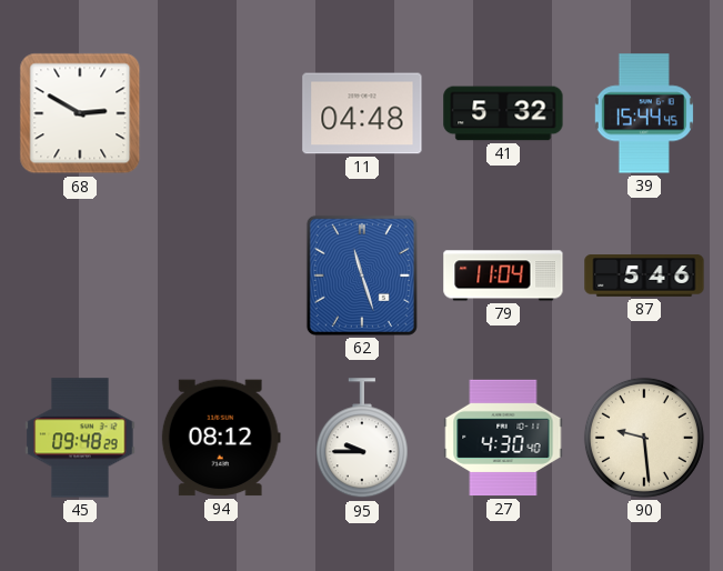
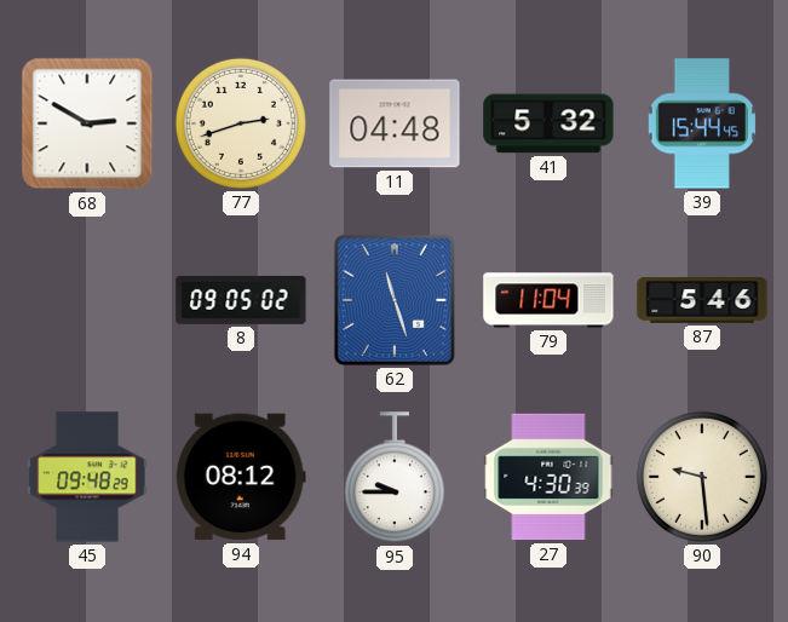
77: none -> 2:42
8: none -> 09:05
27: 4:30:40 -> 4:30:39
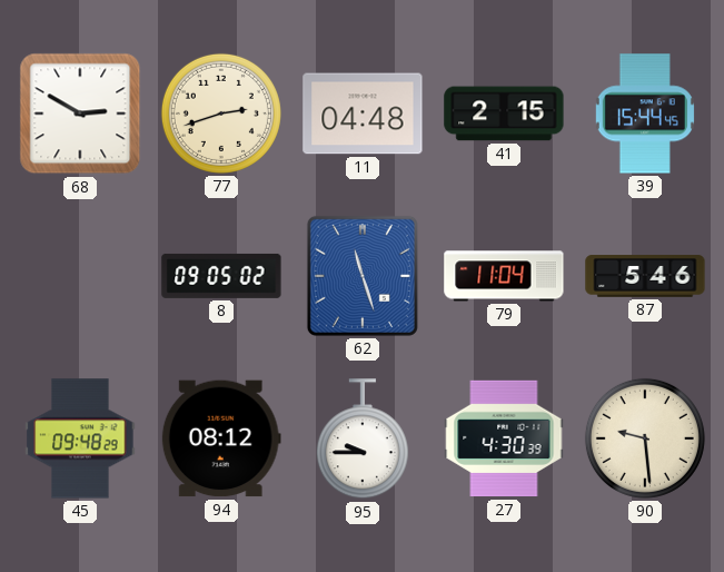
41: 5:32 -> 2:15
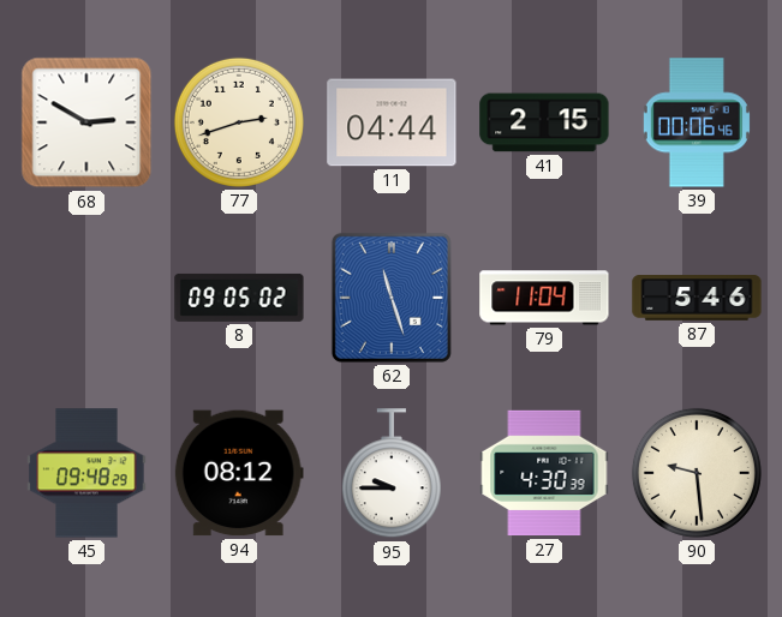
11: 04:48 -> 04:44
39: 15:44 -> 00:06
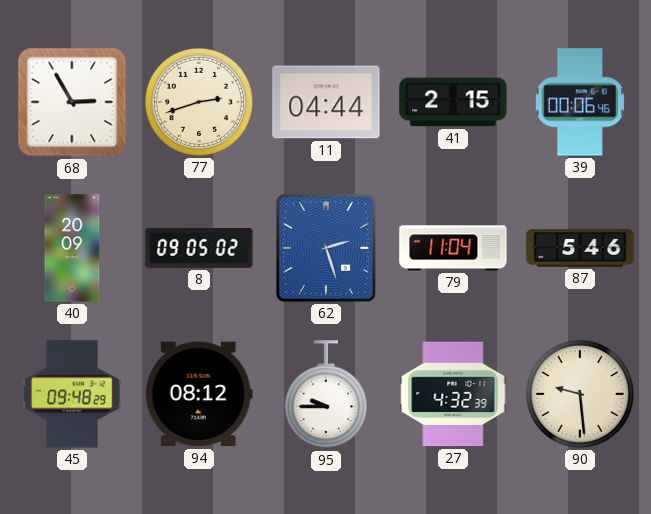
68: 2:50 -> 2:55
40: none -> 20:09
62: 11:27 -> 2:27
27: 4:30 -> 4:32
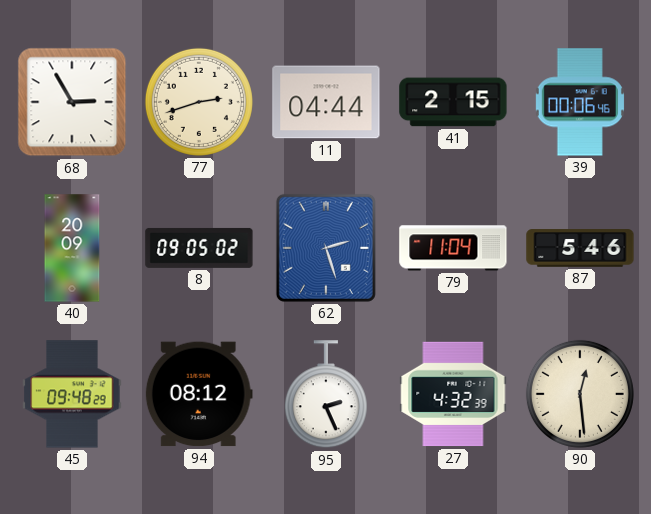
95: 9:45 -> 2:26
90: 9:29 -> 12:29
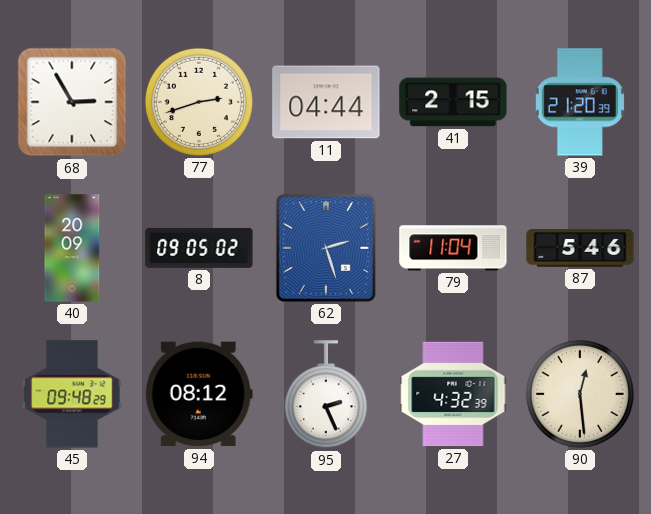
39: 00:06 -> 21:20
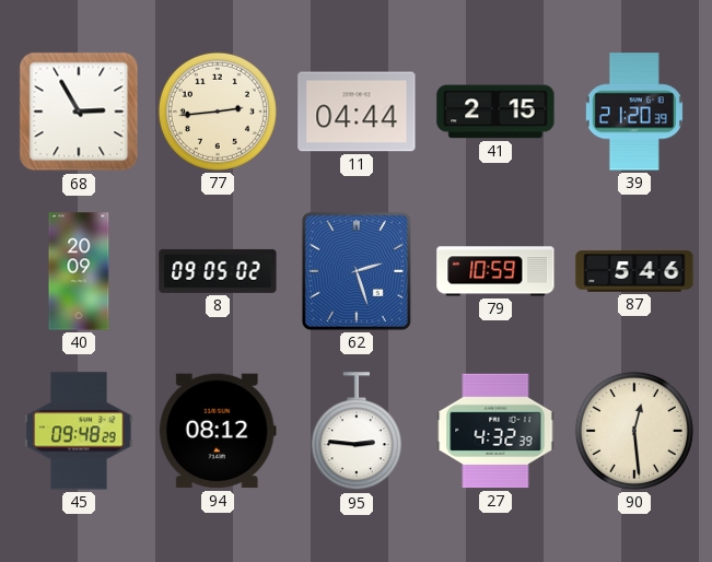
77: 2:42 -> 2:44
79: 11:04 -> 10:59
95: 2:26 -> 2:46
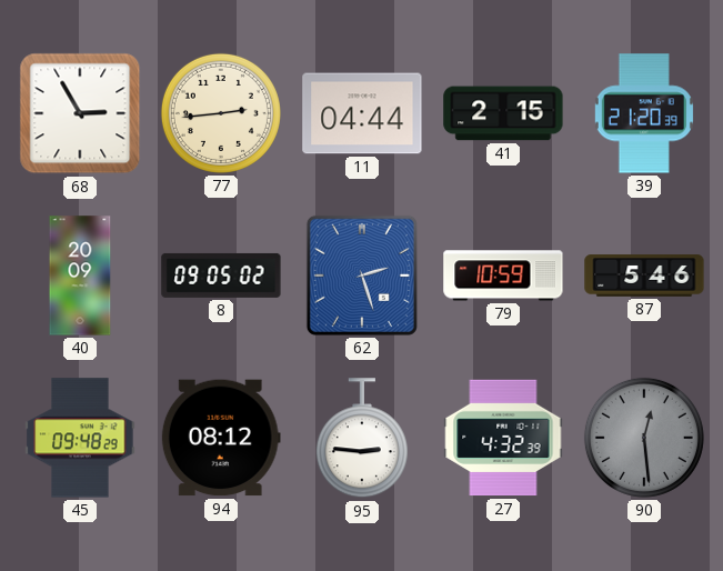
90 dial: cream -> grey
